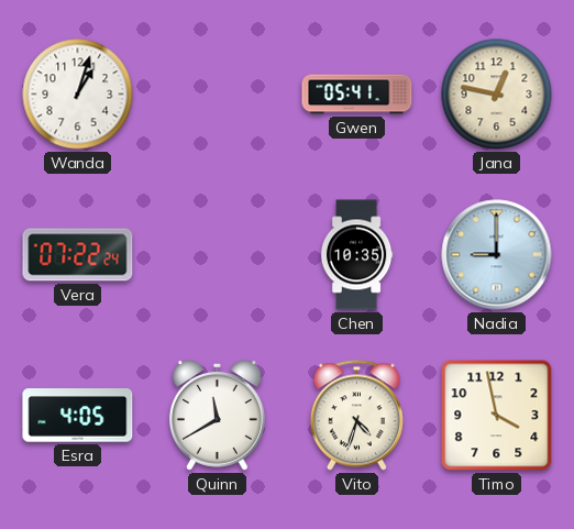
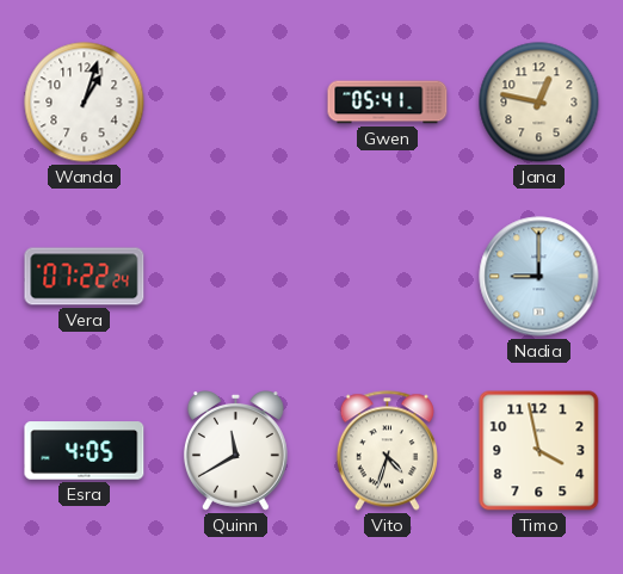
Chen: 10:35 -> none
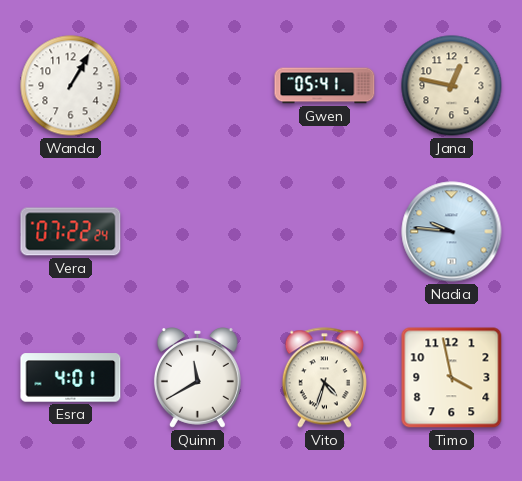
Wanda: 1:03 -> 1:05
Nadia: 9:00 -> 9:46
Esra: 4:05 -> 4:01
